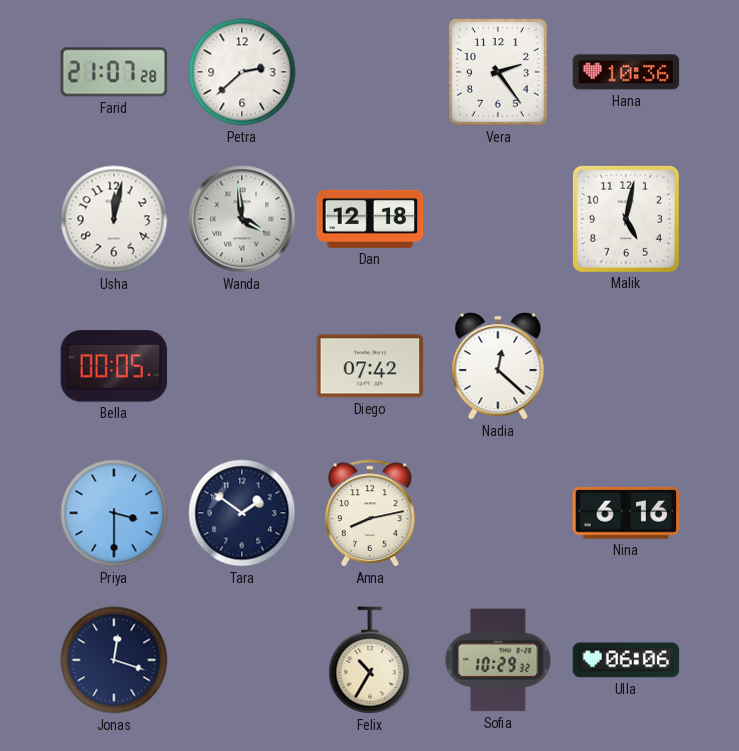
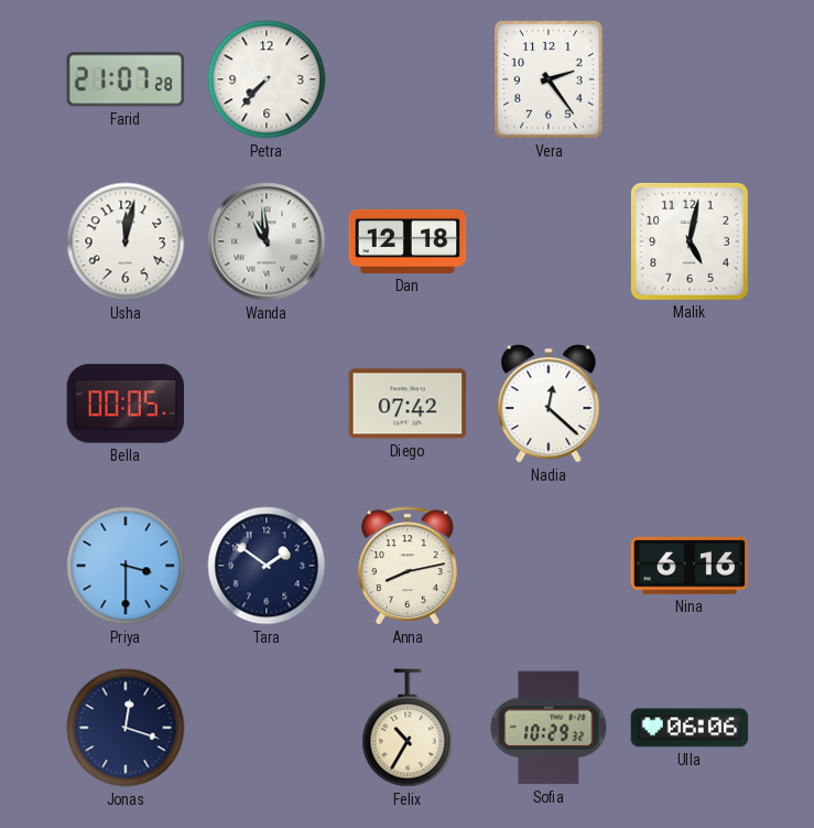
Petra: 2:38 -> 7:37
Hana: 10:36 -> none
Wanda: 3:59 -> 10:59
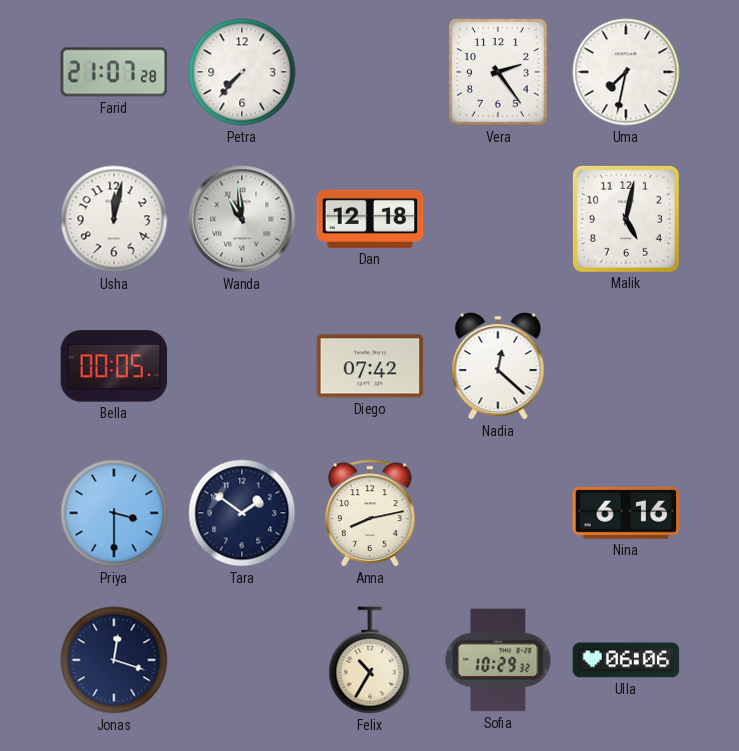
Uma: none -> 7:32
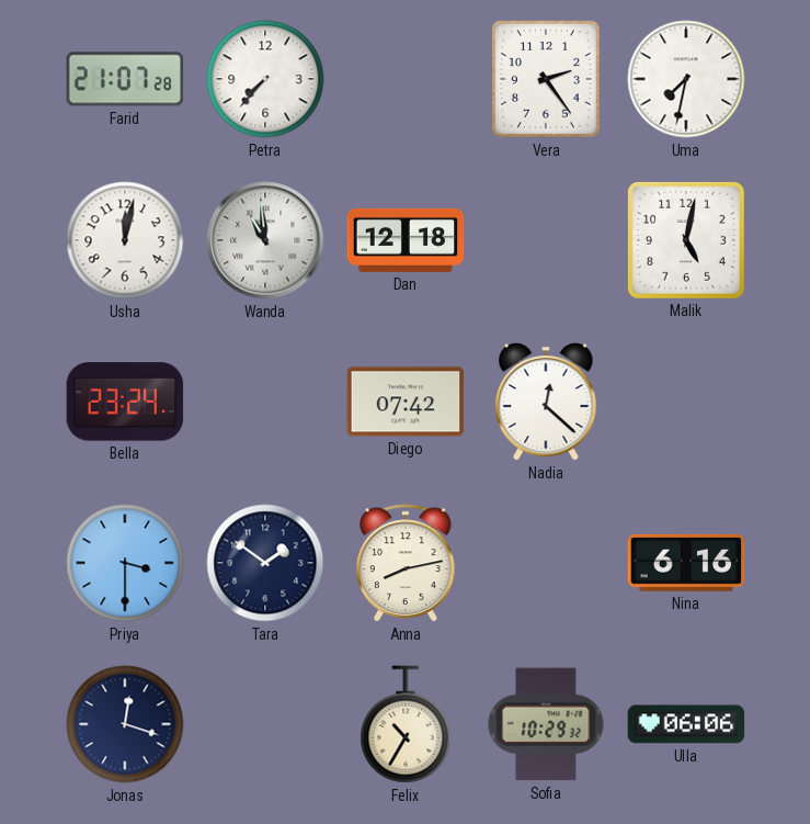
Bella: 00:05 -> 23:24
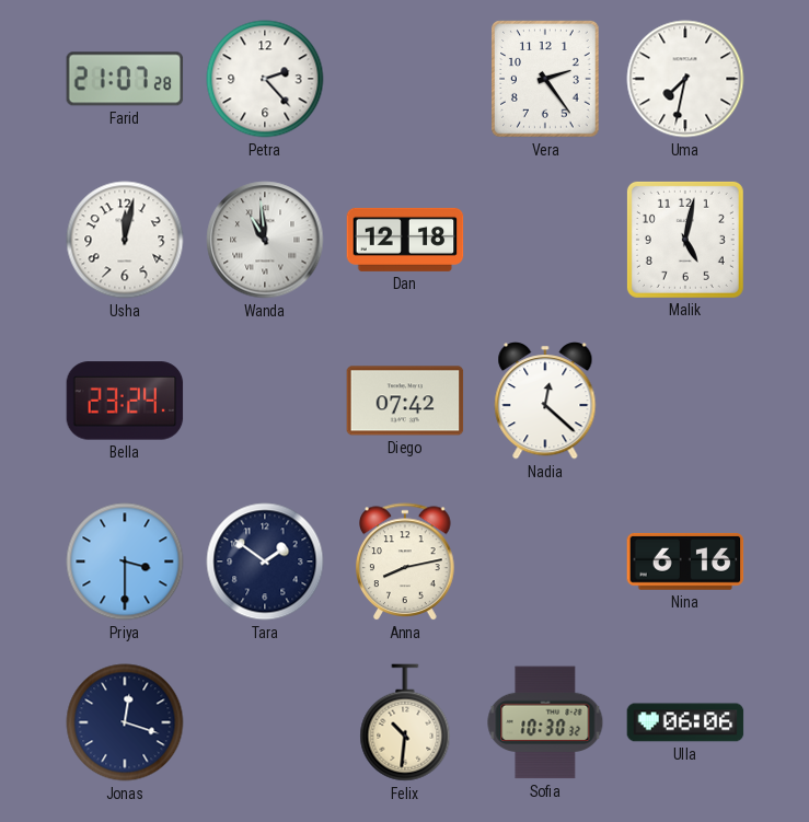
Petra: 7:37 -> 2:23
Felix: 10:35 -> 10:31
Sofia: 10:29 -> 10:30
